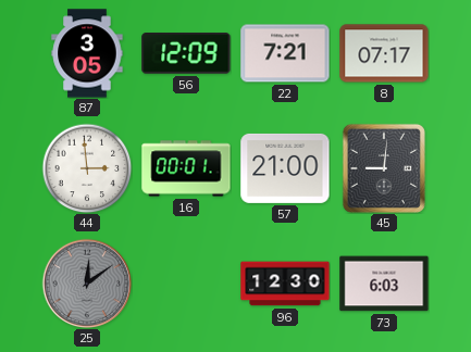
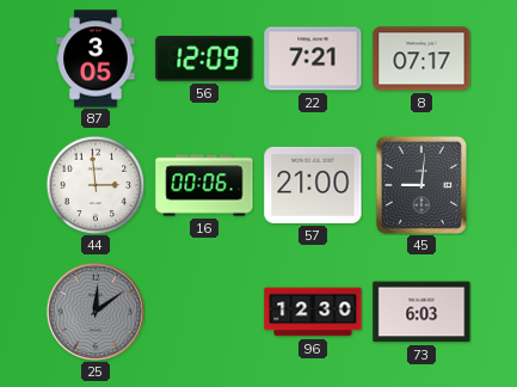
16: 00:01 -> 00:06
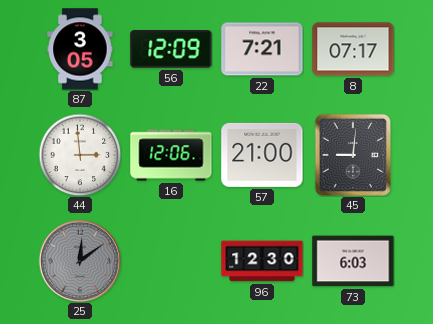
16: 00:06 -> 12:06
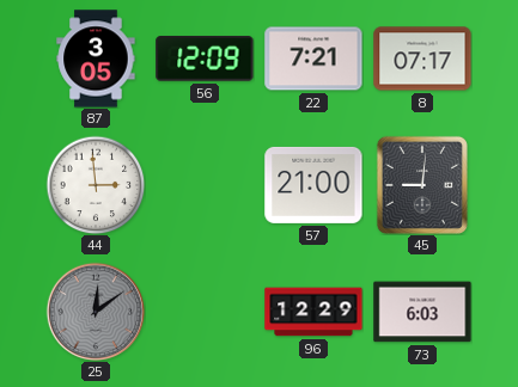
16: 12:06 -> none
96: 12:30 -> 12:29
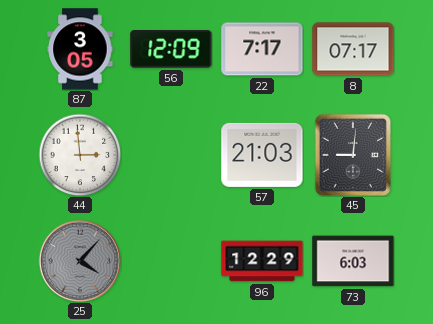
22: 7:21 -> 7:17
57: 21:00 -> 21:03
25: 12:09 -> 4:07
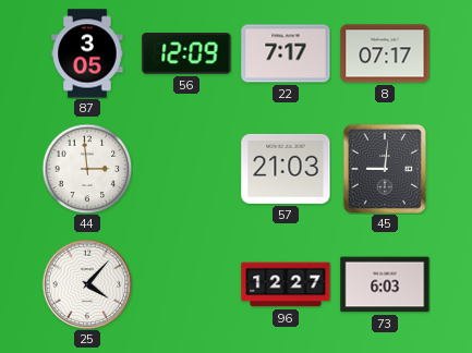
25 dial: grey -> white
96: 12:29 -> 12:27
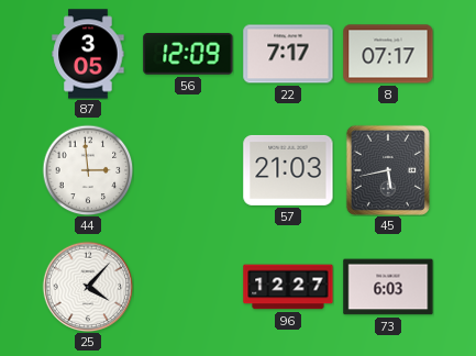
45: 9:01 -> 5:43
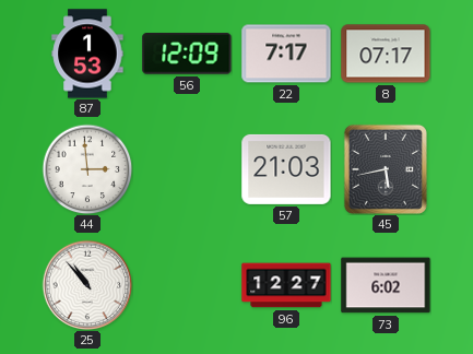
87: 3:05 -> 1:53
25: 4:07 -> 10:53
73: 6:03 -> 6:02
